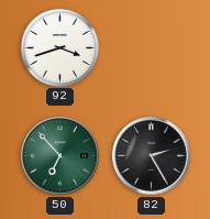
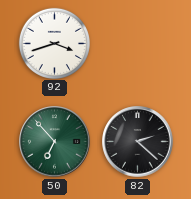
82: 2:25 -> 2:22
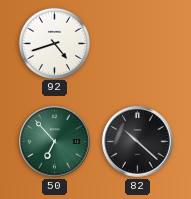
92: 3:42 -> 4:42
82: 2:22 -> 10:22
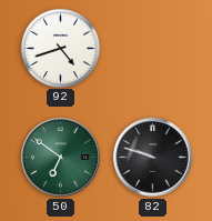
50: 6:53 -> 6:51
82: 10:22 -> 9:48
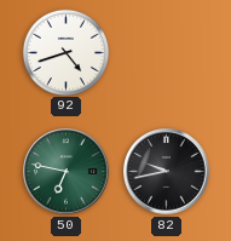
50: 6:51 -> 6:47
82: 9:48 -> 9:43
